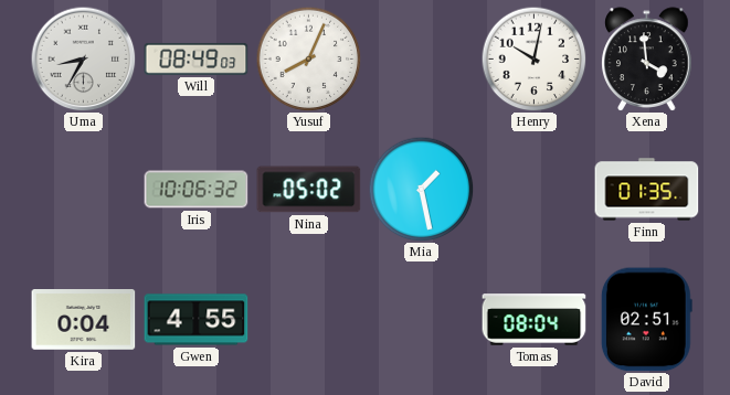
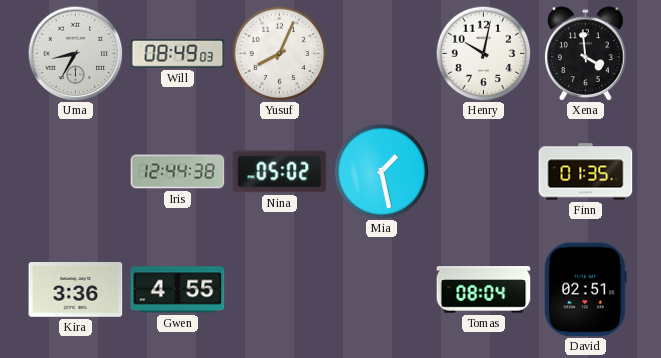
Iris: 10:06 -> 12:44
Kira: 0:04 -> 3:36
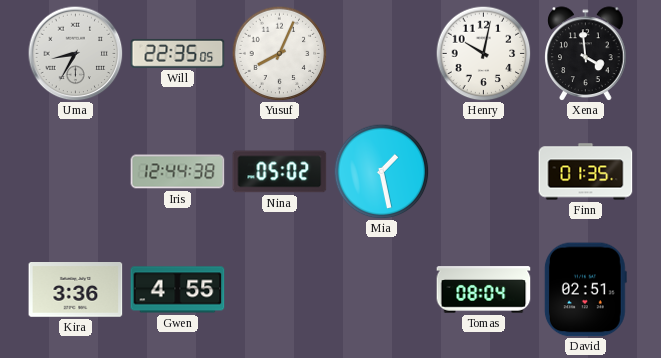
Will: 08:49 -> 22:35
